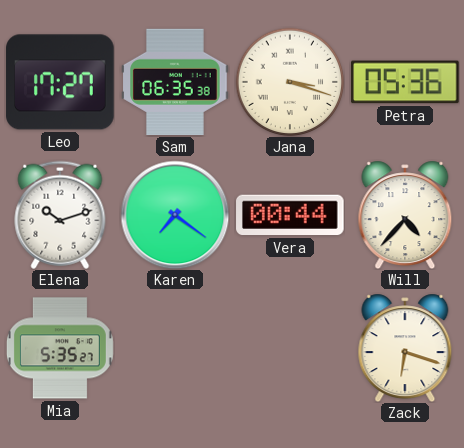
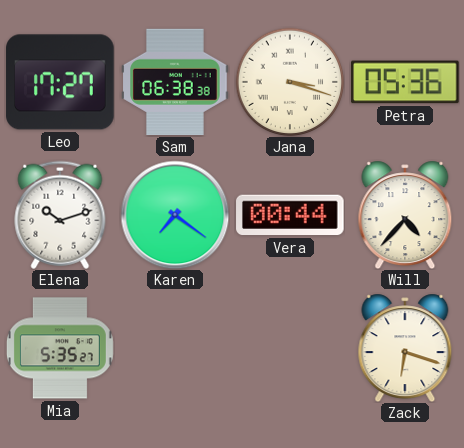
Sam: 06:35 -> 06:38
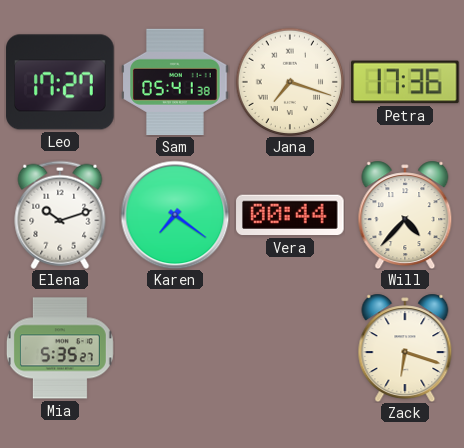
Sam: 06:38 -> 05:41
Jana: 3:18 -> 7:18
Petra: 05:36 -> 17:36
